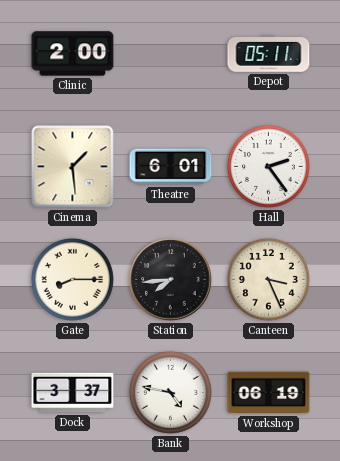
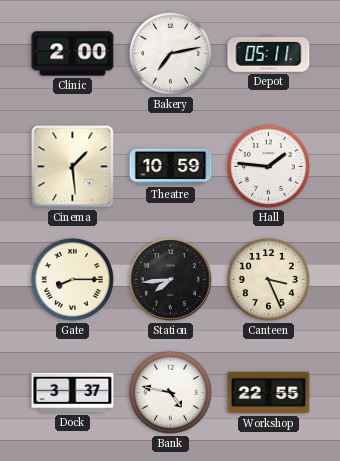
Bakery: none -> 7:13
Theatre: 6:01 -> 10:59
Hall: 2:24 -> 1:46
Workshop: 06:19 -> 22:55
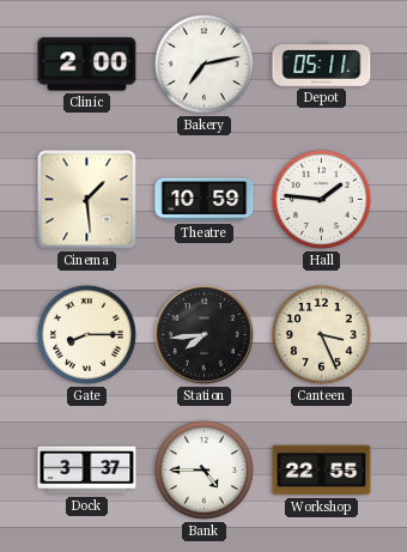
Bank: 4:47 -> 4:45
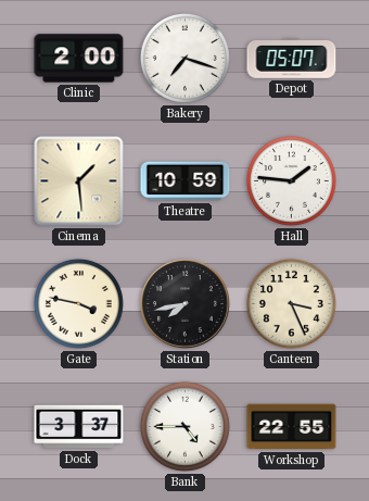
Bakery: 7:13 -> 7:18
Depot: 05:11 -> 05:07
Gate: 8:15 -> 3:47
Station: 7:44 -> 7:43
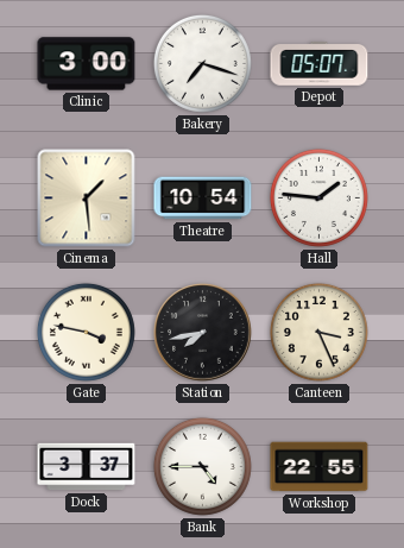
Clinic: 2:00 -> 3:00
Theatre: 10:59 -> 10:54
